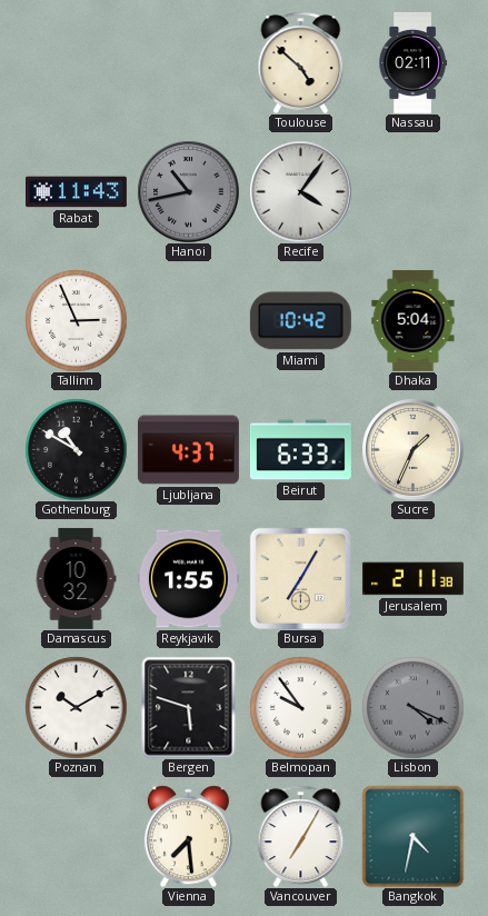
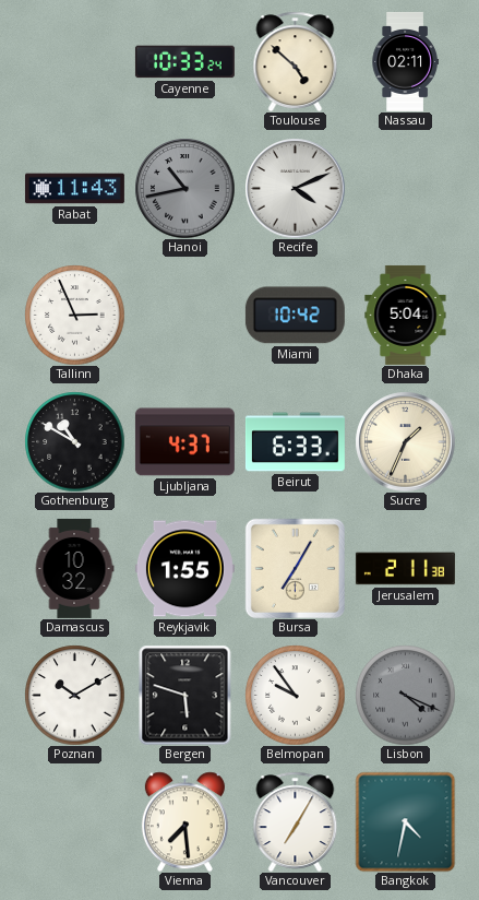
Cayenne: none -> 10:33
Recife: 4:06 -> 4:11
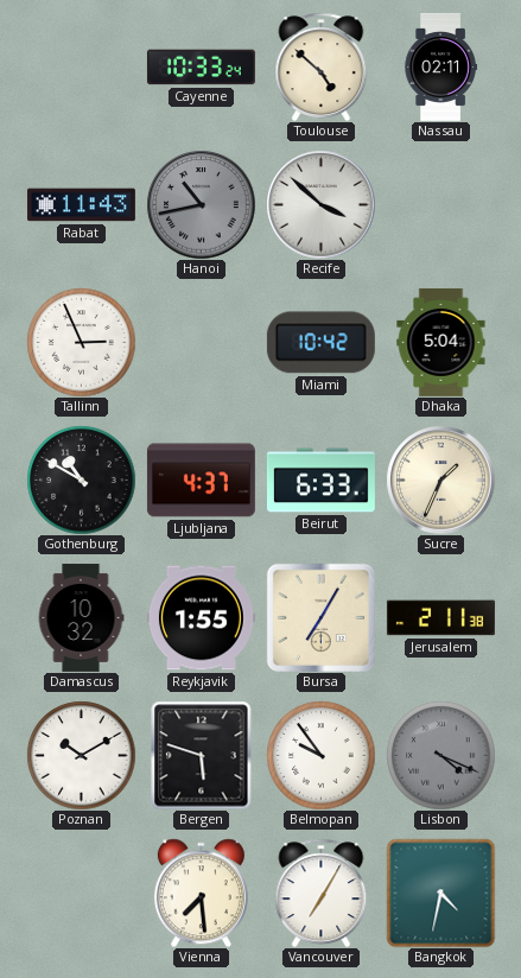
Recife: 4:11 -> 3:52
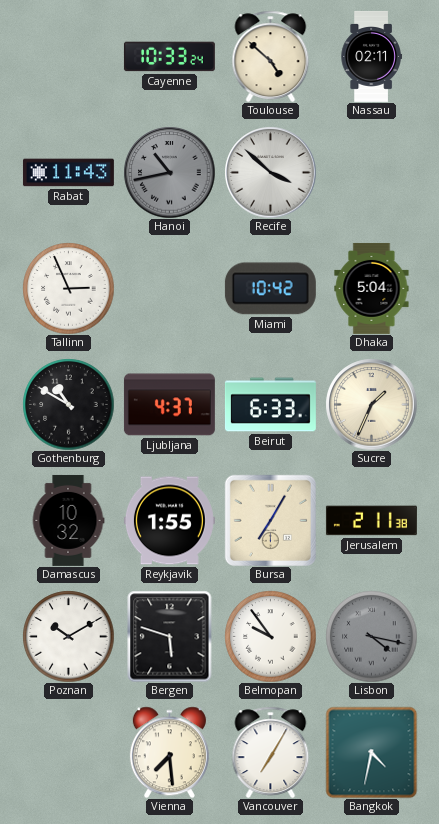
Lisbon: 4:19 -> 4:17
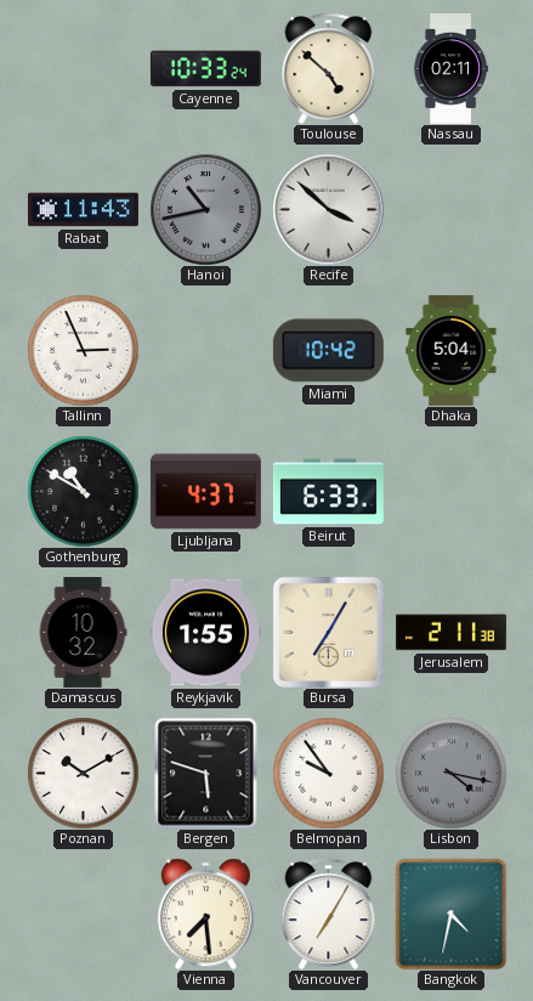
Sucre: 1:34 -> none
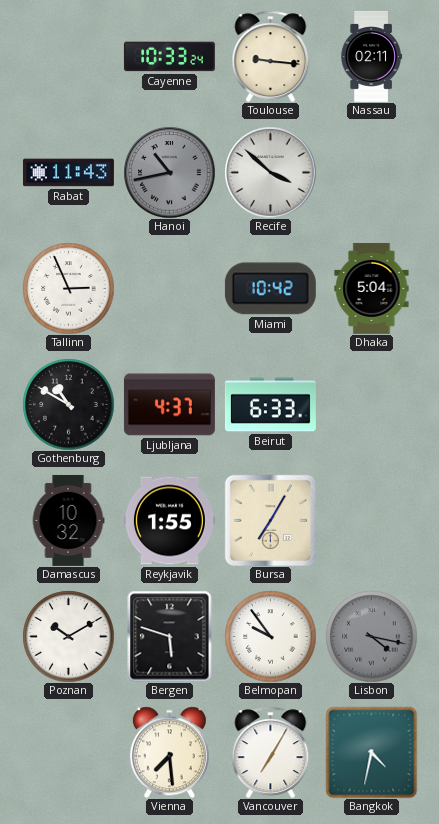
Toulouse: 4:52 -> 9:16
Jerusalem: 2:11 -> none
